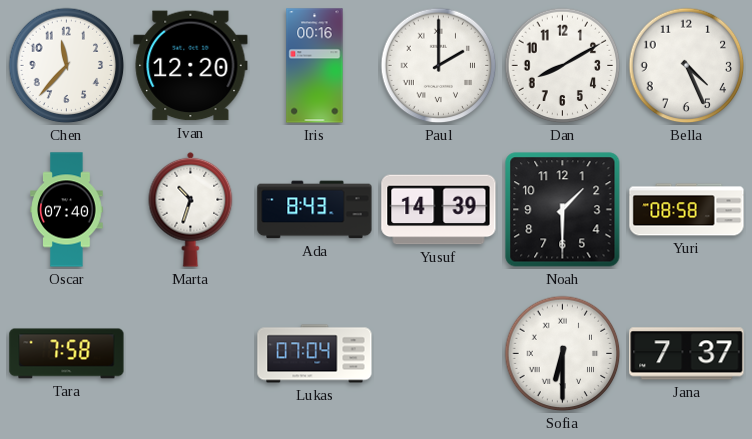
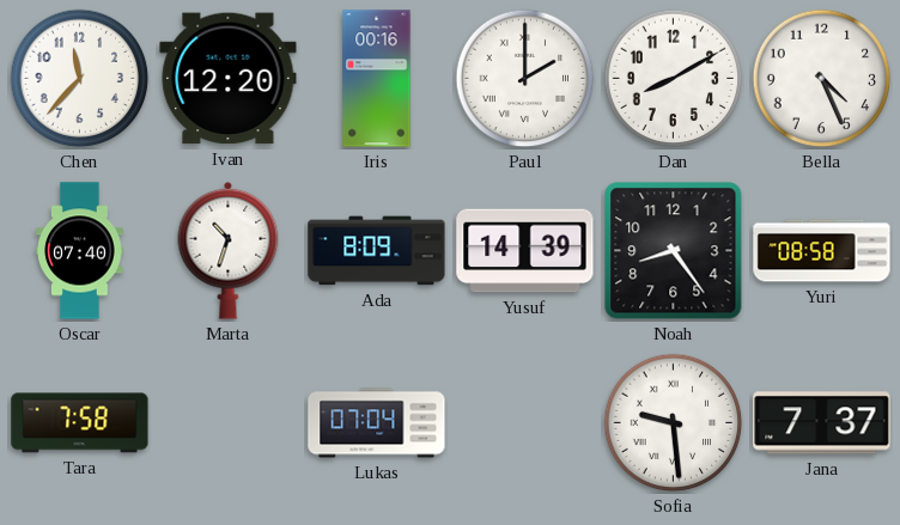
Ada: 8:43 -> 8:09
Noah: 1:30 -> 8:24
Sofia: 6:30 -> 9:29
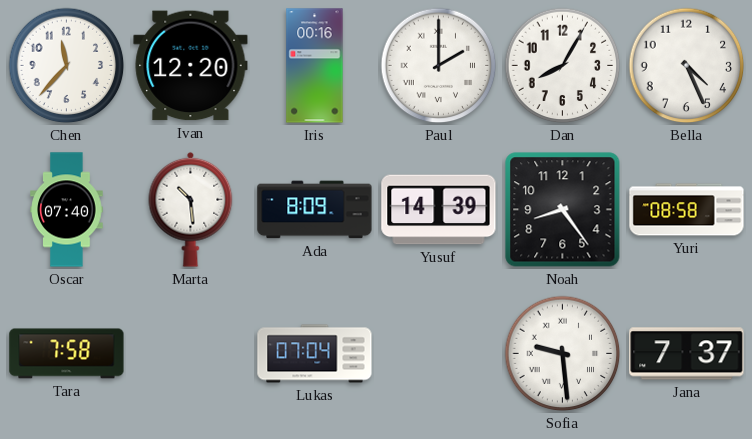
Dan: 8:10 -> 8:05
Marta: 10:33 -> 10:29
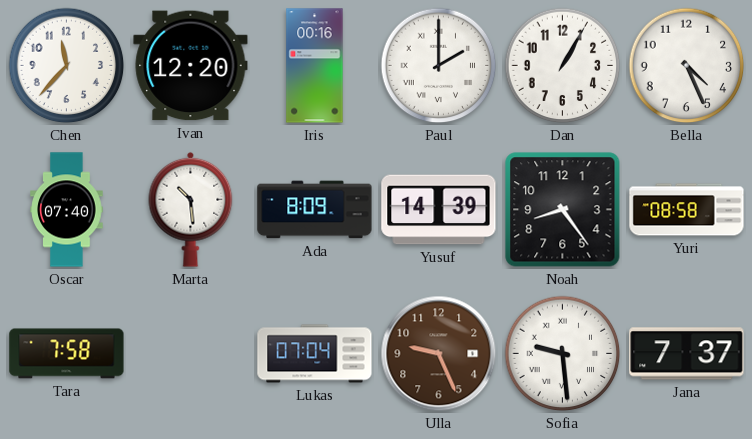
Dan: 8:05 -> 1:05
Ulla: none -> 9:26
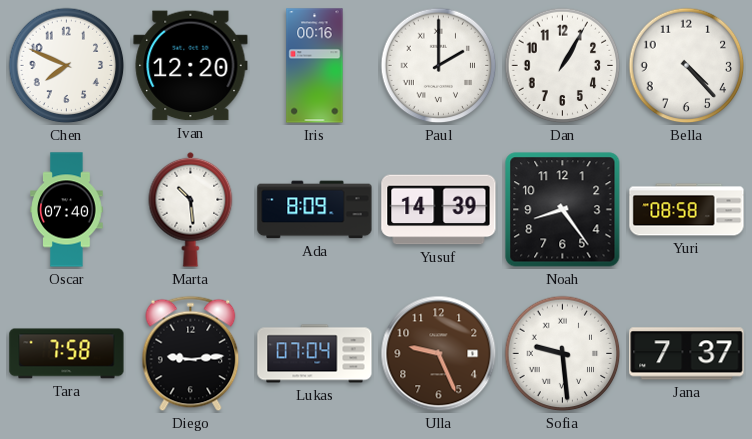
Chen: 11:37 -> 7:49
Bella: 4:26 -> 4:23
Diego: none -> 9:14
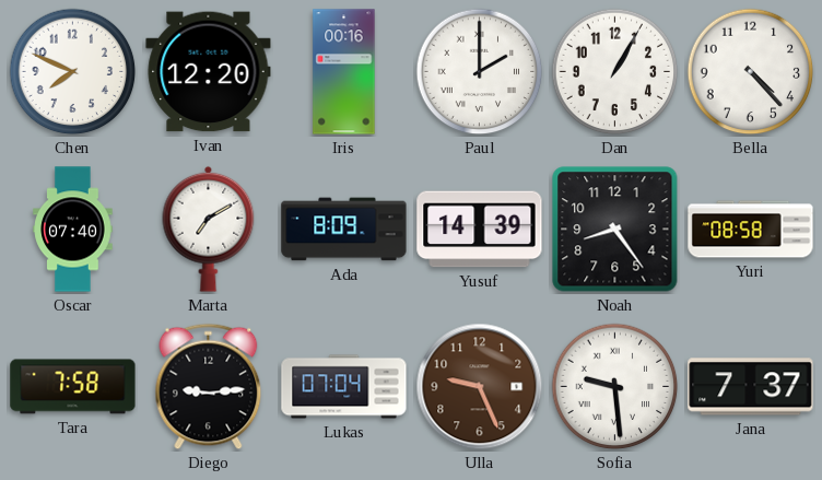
Marta: 10:29 -> 7:10
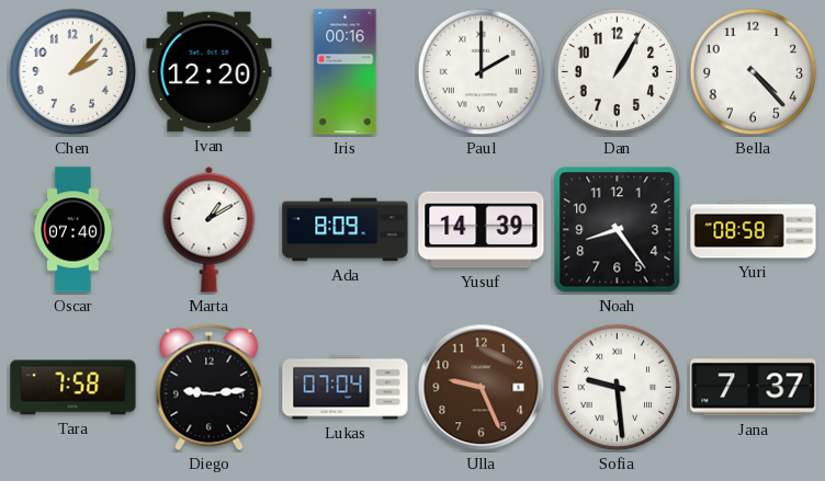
Chen: 7:49 -> 2:07
Marta: 7:10 -> 1:10
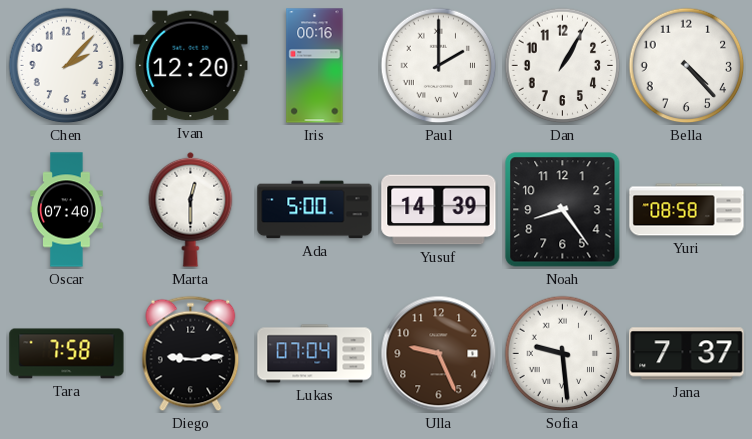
Marta: 1:10 -> 12:30
Ada: 8:09 -> 5:00
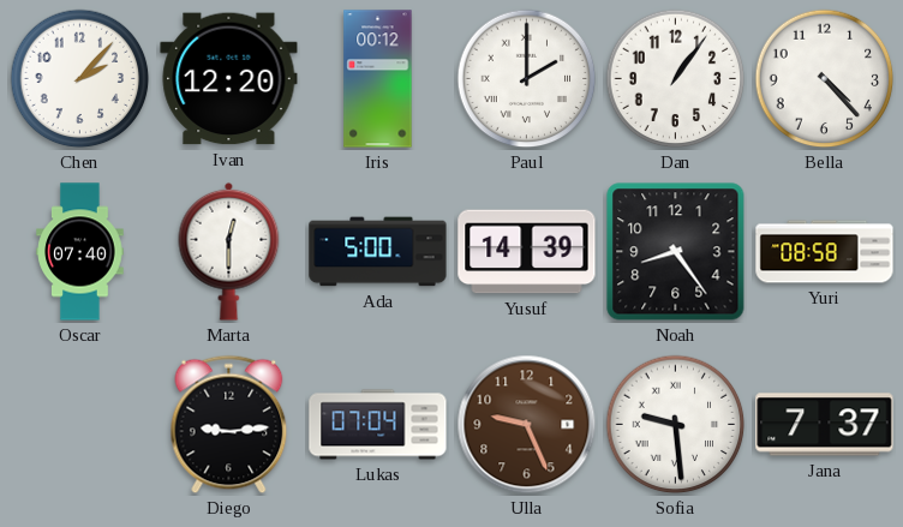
Iris: 00:16 -> 00:12
Dan: 1:05 -> 1:06
Tara: 7:58 -> none
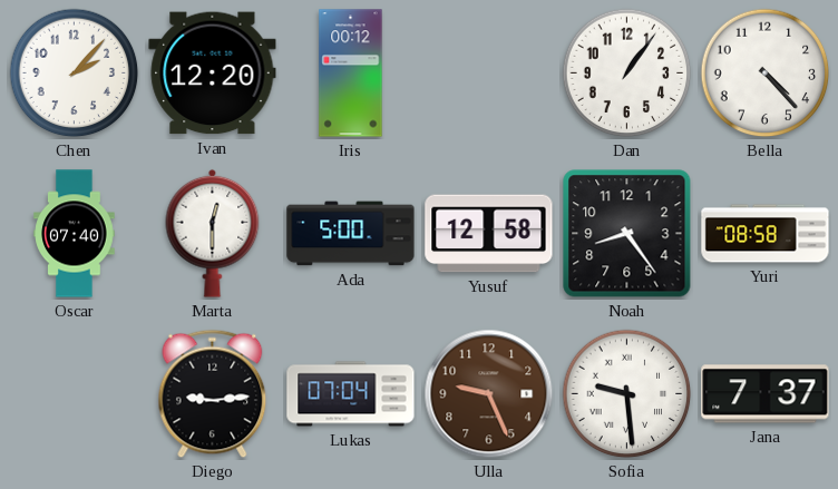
Paul: 2:00 -> none
Yusuf: 14:39 -> 12:58
